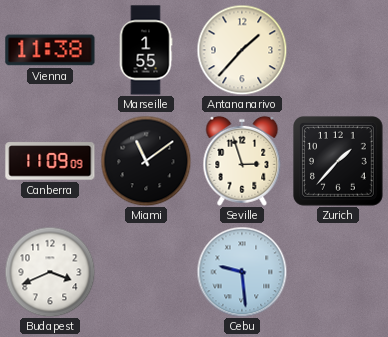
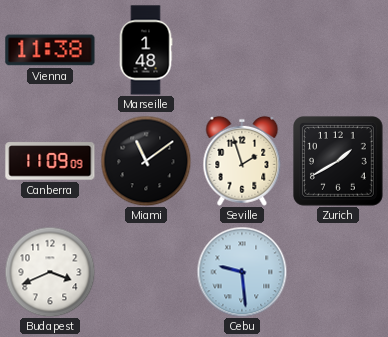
Marseille: 1:55 -> 1:48
Antananarivo: 1:37 -> none
Seville: 2:57 -> 1:57
Zurich: 1:37 -> 1:40
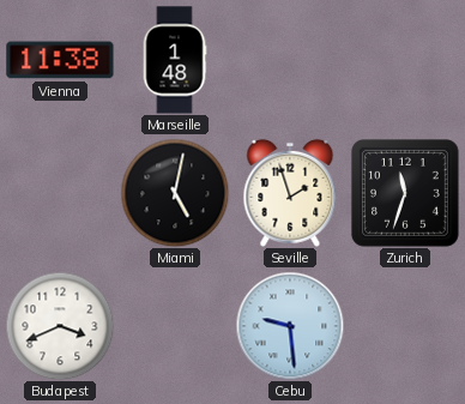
Canberra: 11:09 -> none
Miami: 11:09 -> 5:02
Zurich: 1:40 -> 11:33
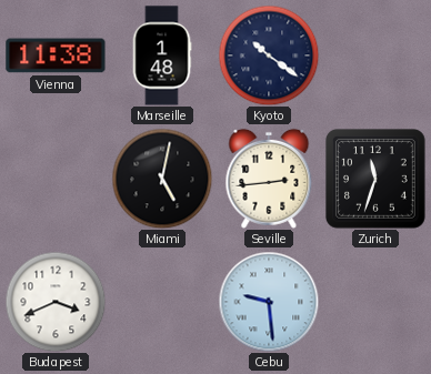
Kyoto: none -> 10:21
Seville: 1:57 -> 2:44
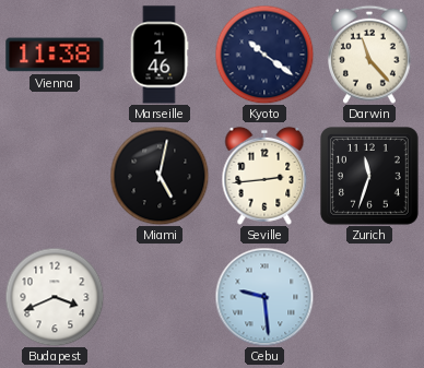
Marseille: 1:48 -> 1:46
Darwin: none -> 11:23
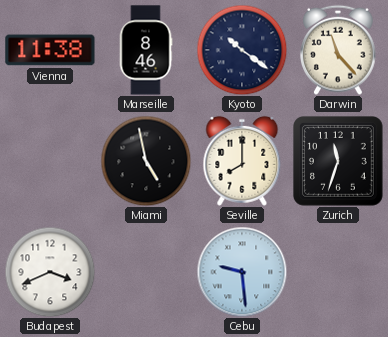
Marseille: 1:46 -> 8:46
Miami: 5:02 -> 4:58
Seville: 2:44 -> 8:00
